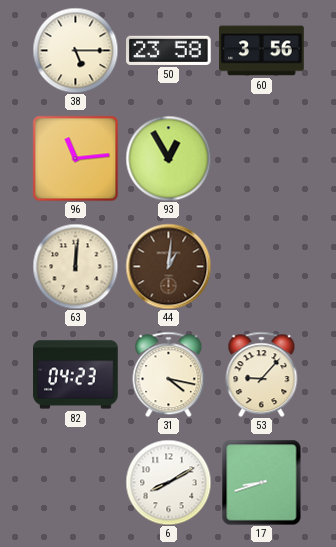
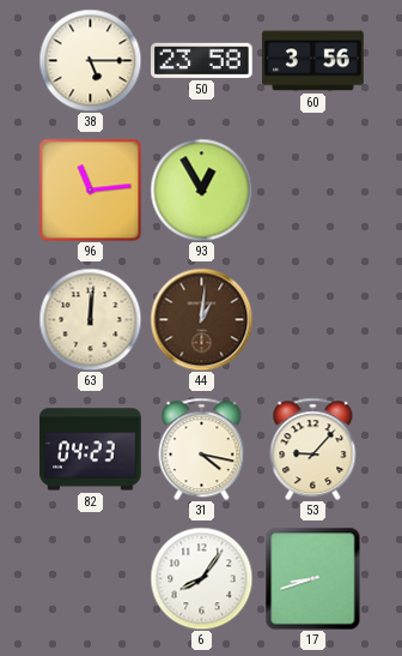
6: 8:10 -> 8:06
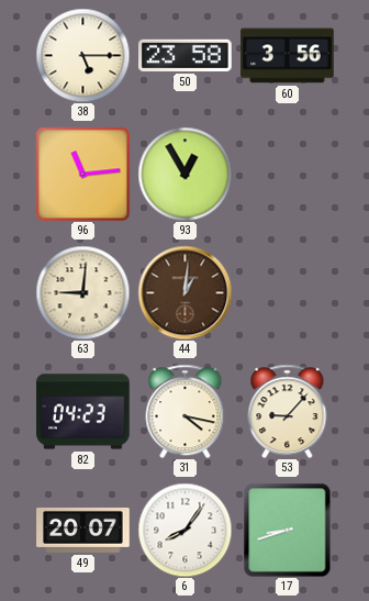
63: 12:01 -> 9:01
49: none -> 20:07
